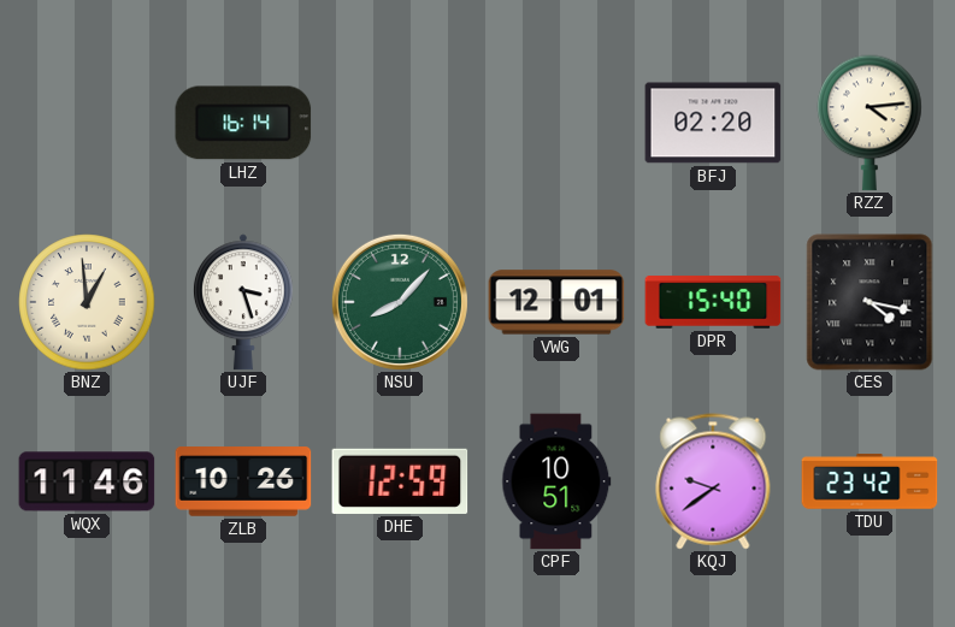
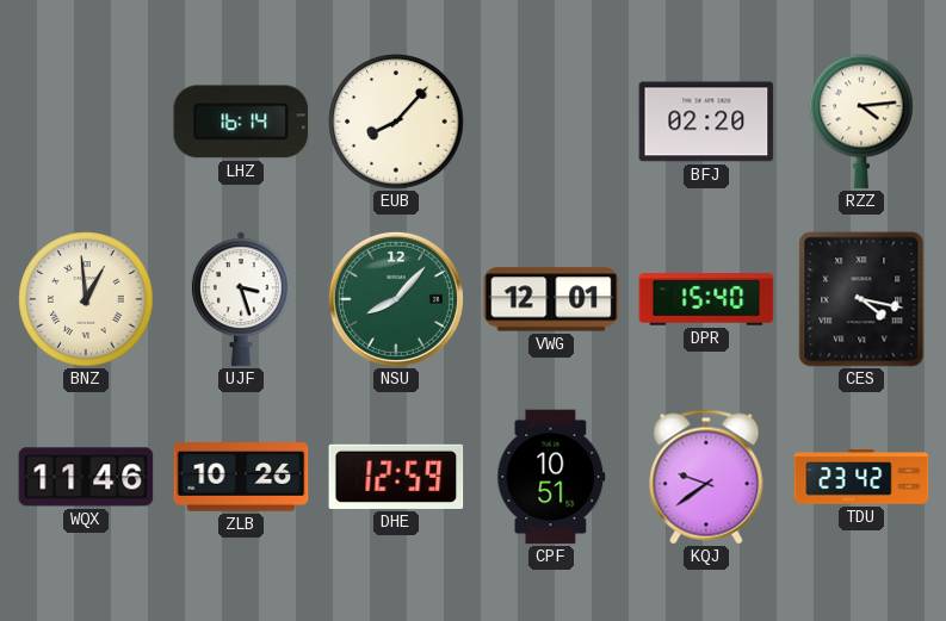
EUB: none -> 8:07
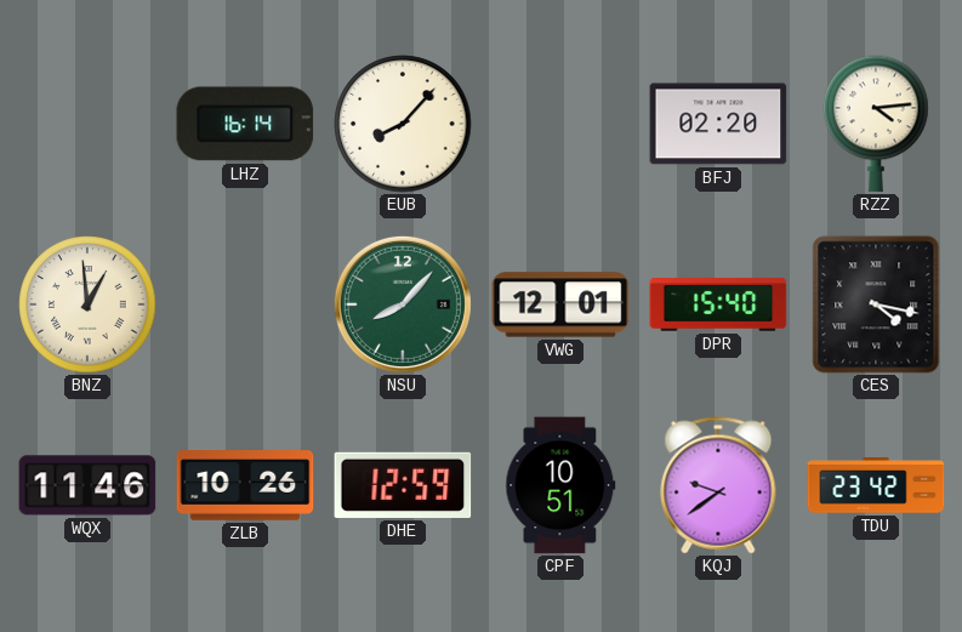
UJF: 3:27 -> none
